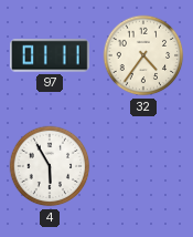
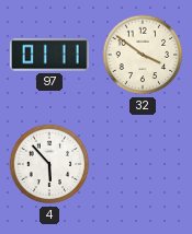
32: 4:36 -> 3:51
4: 5:55 -> 5:53
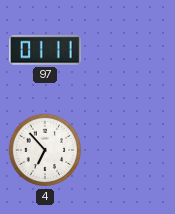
32: 3:51 -> none
4: 5:53 -> 6:53
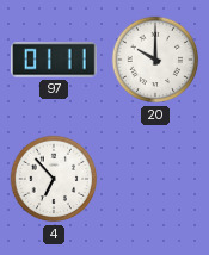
20: none -> 10:00
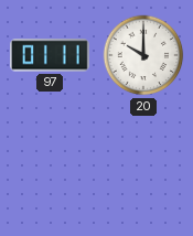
4: 6:53 -> none
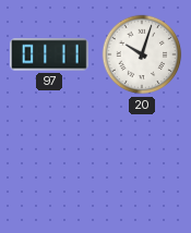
20: 10:00 -> 10:03
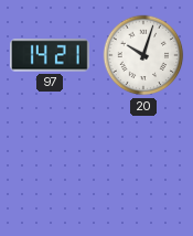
97: 01:11 -> 14:21
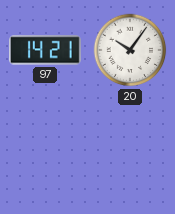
20: 10:03 -> 10:06
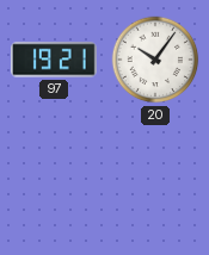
97: 14:21 -> 19:21
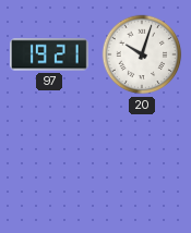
20: 10:06 -> 10:03
